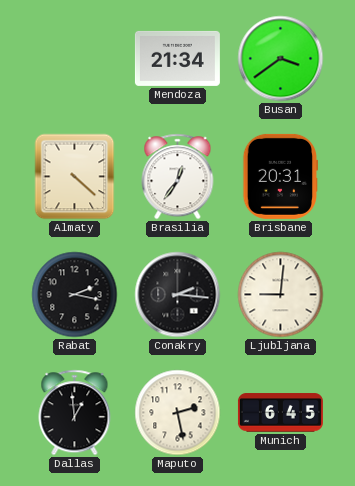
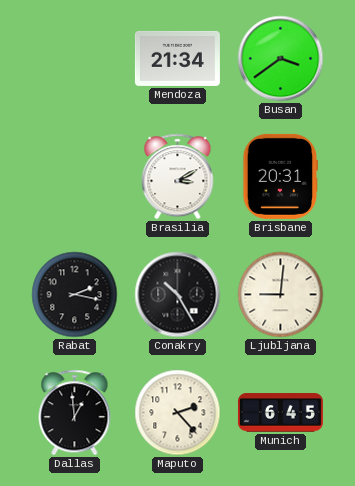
Almaty: 4:22 -> none
Brasilia: 12:36 -> 3:10
Conakry: 2:16 -> 10:25
Maputo: 2:28 -> 2:23
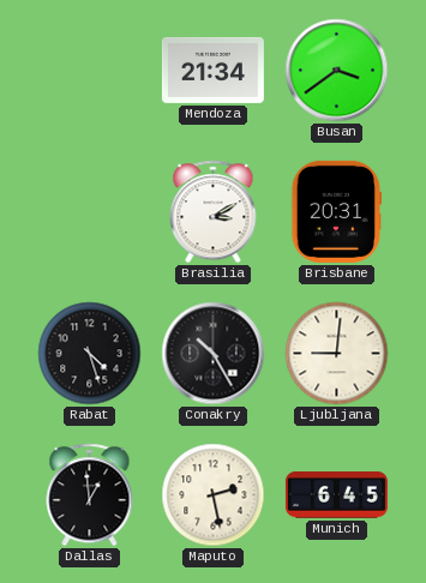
Rabat: 2:17 -> 4:27
Maputo: 2:23 -> 2:28
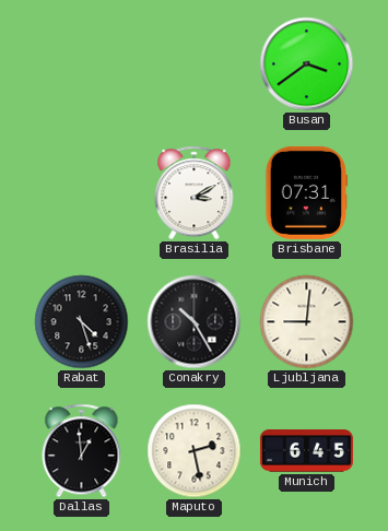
Mendoza: 21:34 -> none
Brisbane: 20:31 -> 07:31
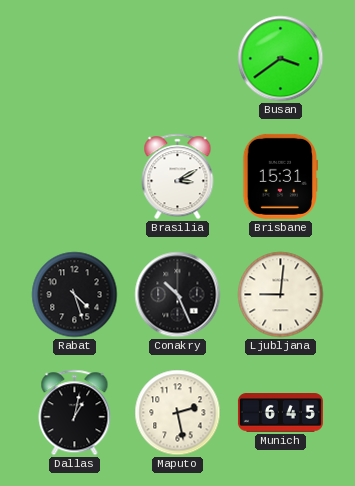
Brisbane: 07:31 -> 15:31
Conakry: 10:25 -> 10:26
Dallas: 12:59 -> 1:02
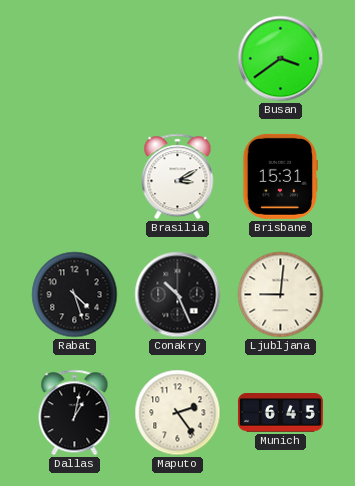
Maputo: 2:28 -> 2:24
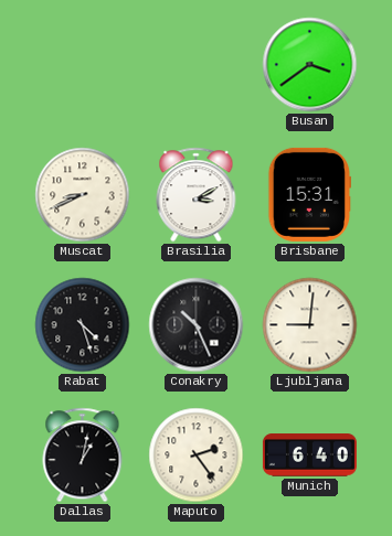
Muscat: none -> 8:41
Munich: 6:45 -> 6:40
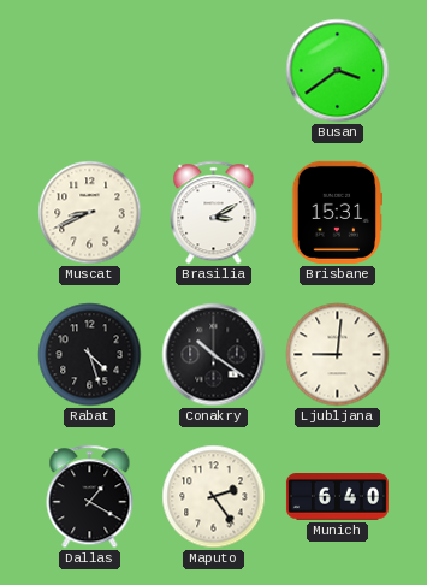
Conakry: 10:26 -> 10:21
Dallas: 1:02 -> 1:20
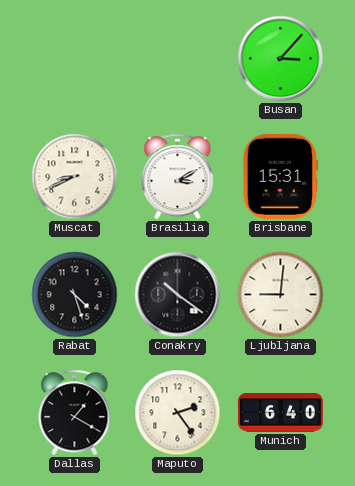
Busan: 3:39 -> 3:07
